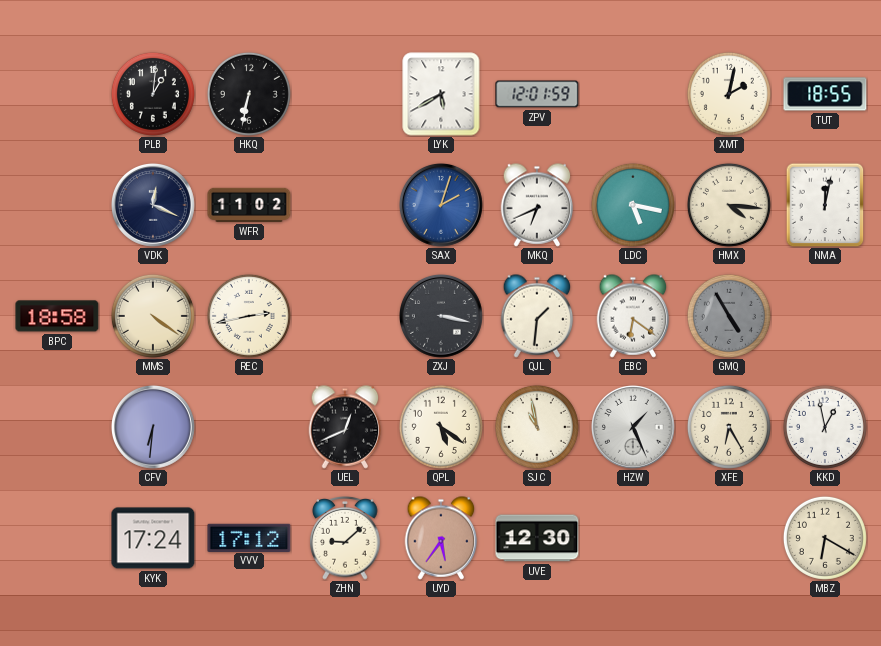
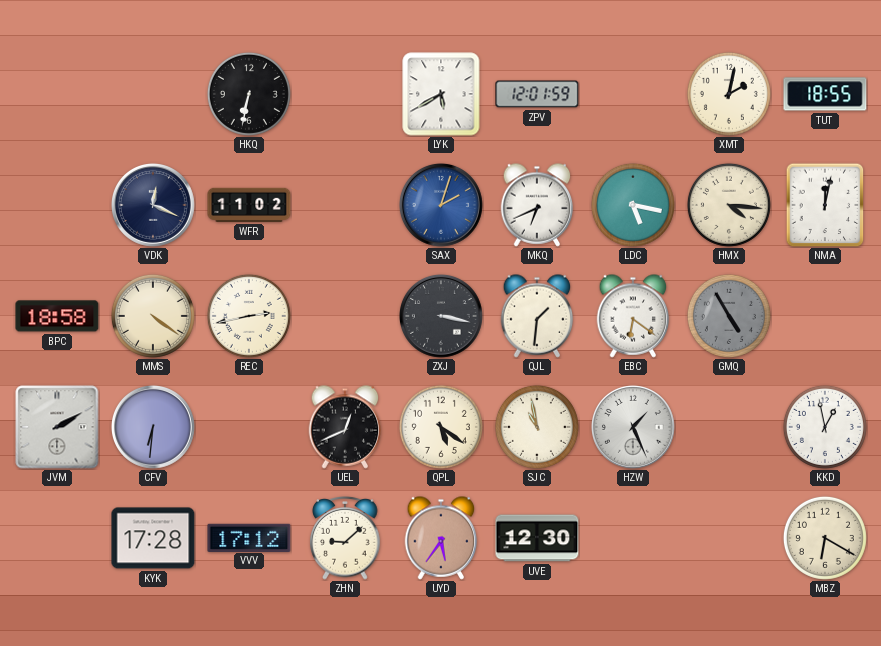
PLB: 1:01 -> none
JVM: none -> 2:10
XFE: 6:25 -> none
KYK: 17:24 -> 17:28
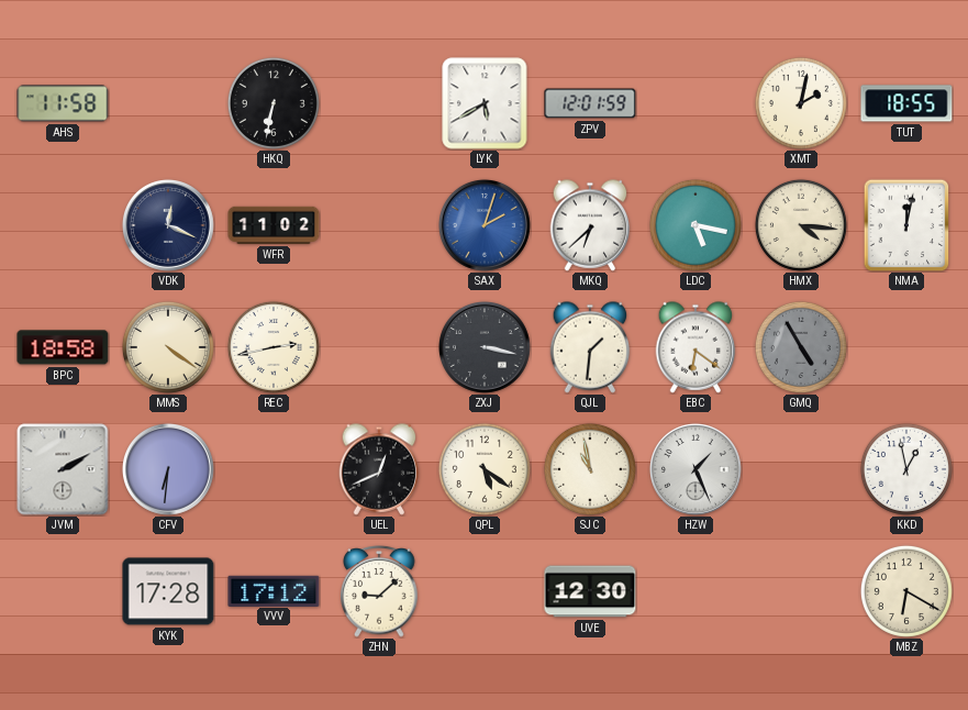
AHS: none -> 11:58
MKQ: 6:41 -> 6:38
UYD: 5:36 -> none
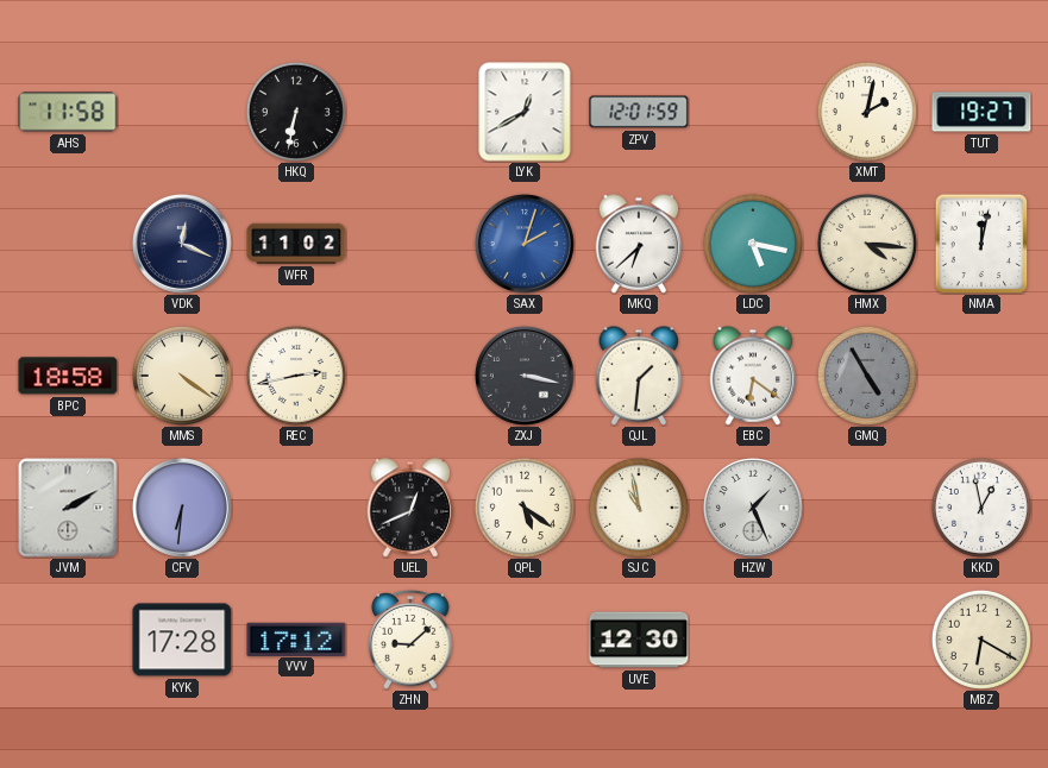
LYK: 5:40 -> 12:40
TUT: 18:55 -> 19:27
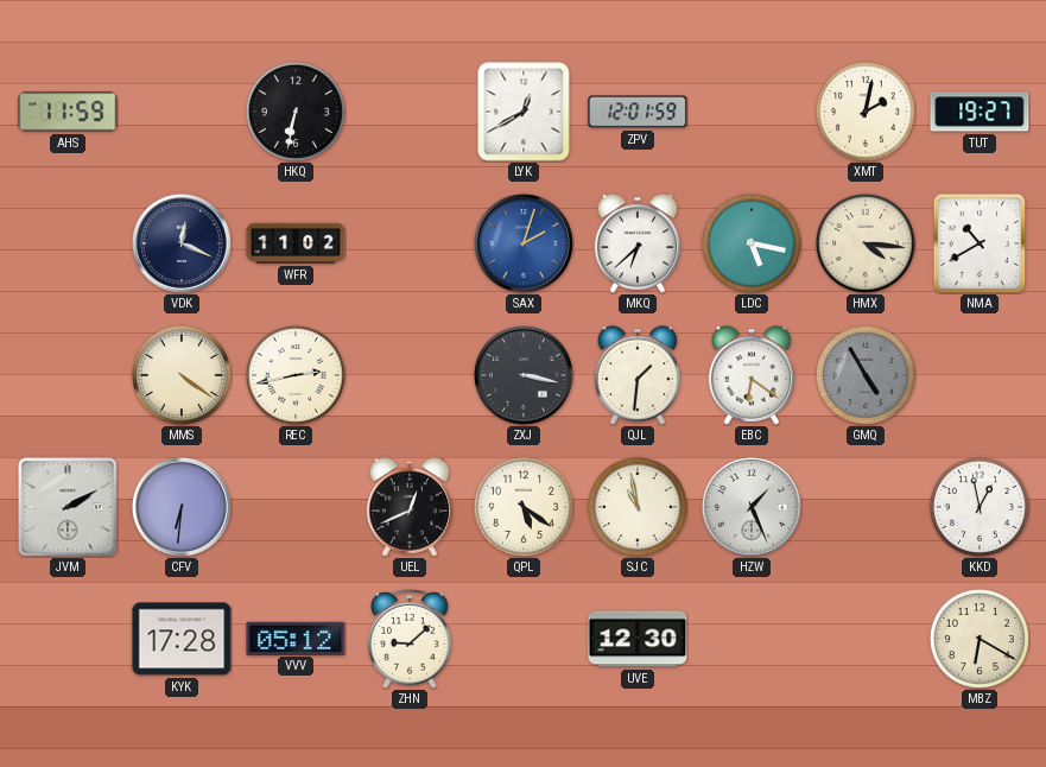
AHS: 11:58 -> 11:59
NMA: 12:02 -> 10:40
BPC: 18:58 -> none
VVV: 17:12 -> 05:12
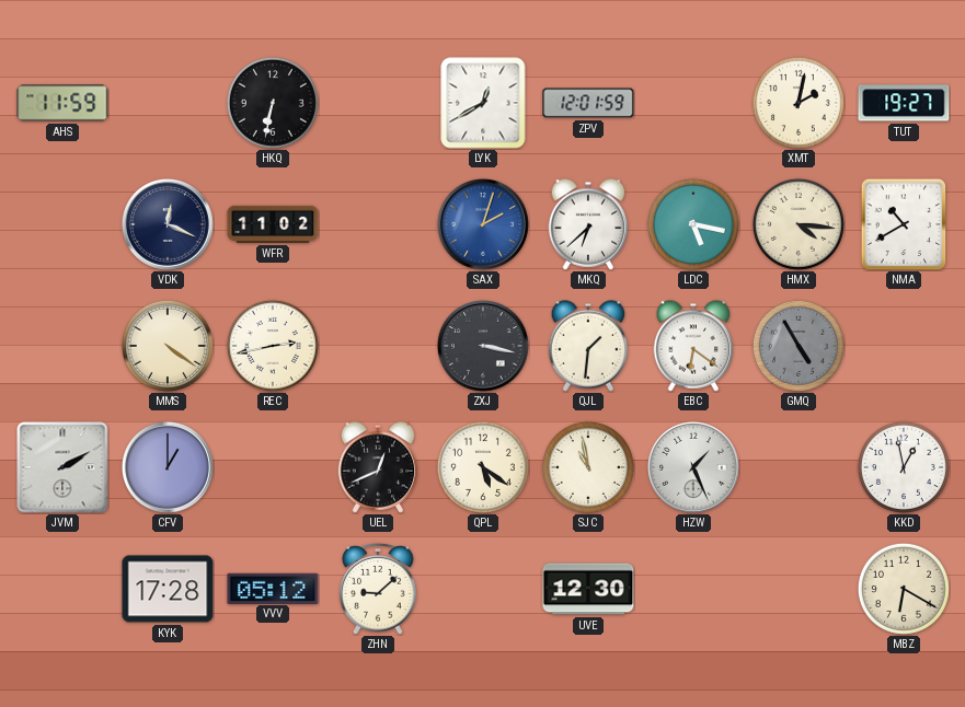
CFV: 6:31 -> 1:00
